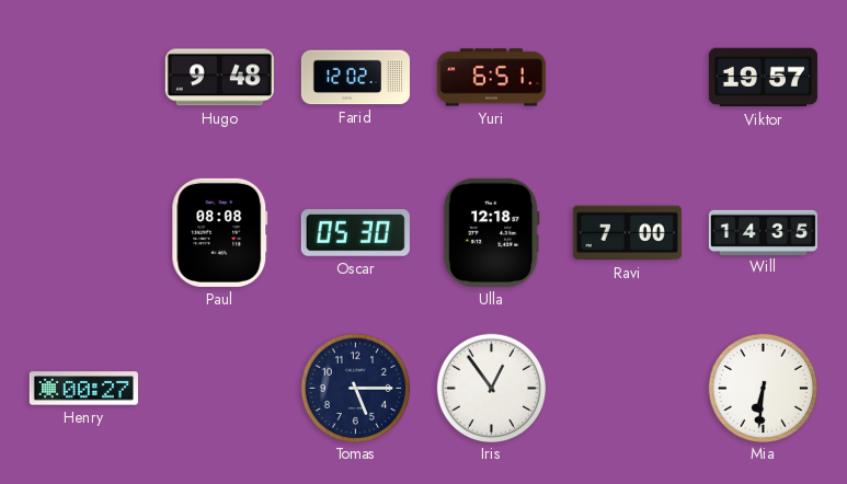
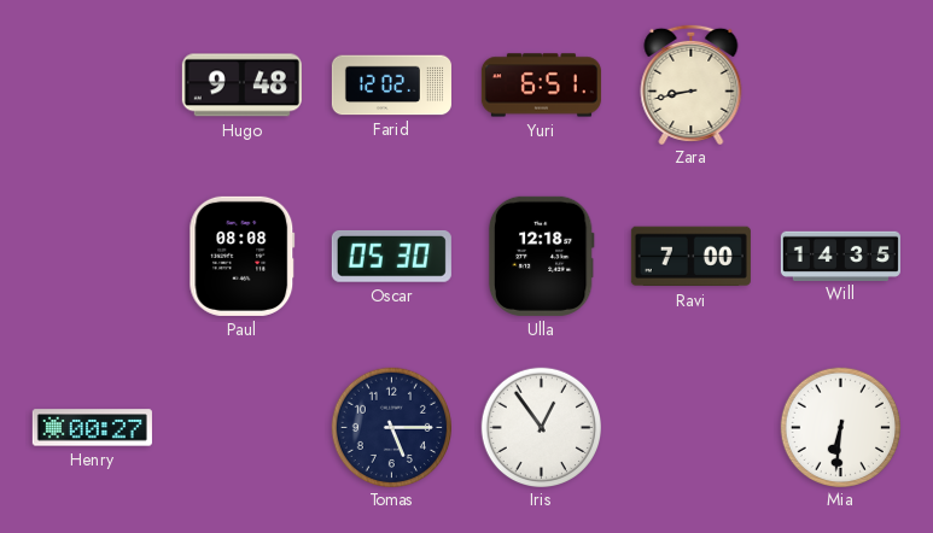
Zara: none -> 8:43
Viktor: 19:57 -> none
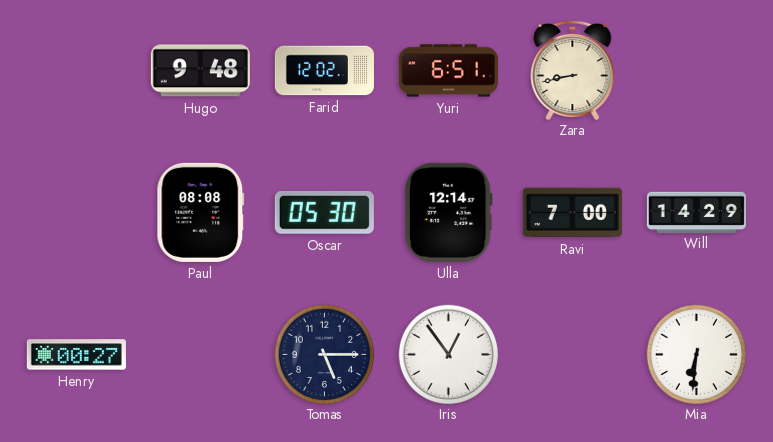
Ulla: 12:18 -> 12:14
Will: 14:35 -> 14:29
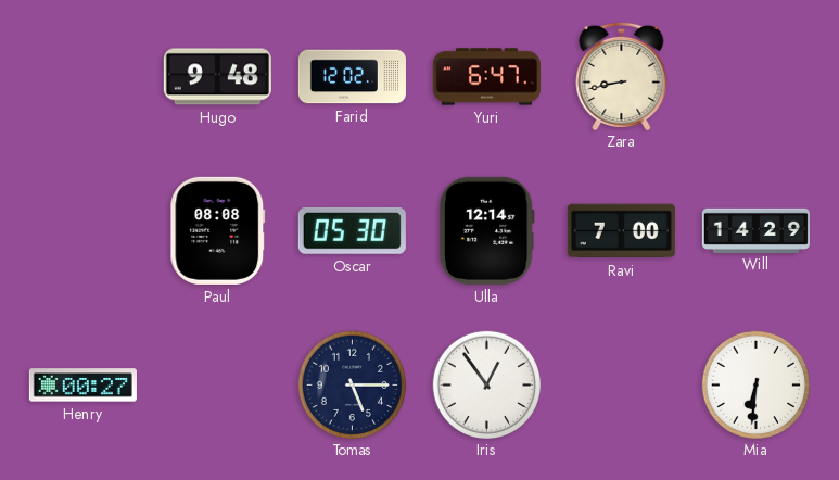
Yuri: 6:51 -> 6:47
